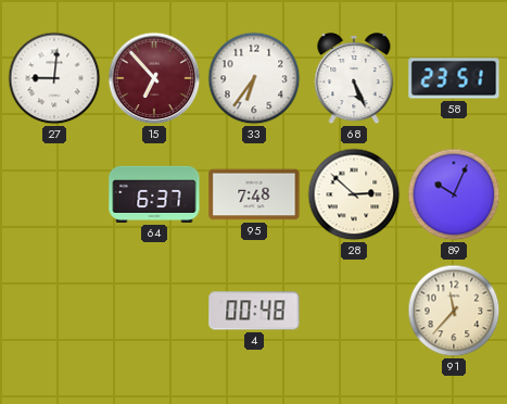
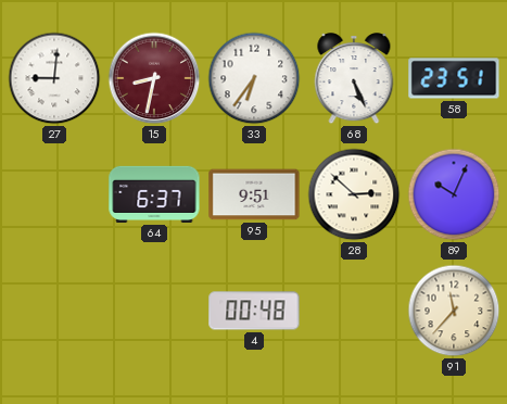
15: 6:53 -> 8:32
95: 7:48 -> 9:51
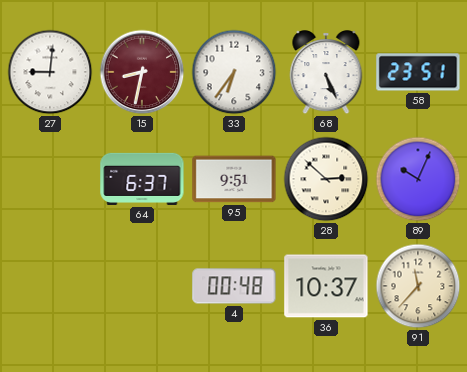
36: none -> 10:37
